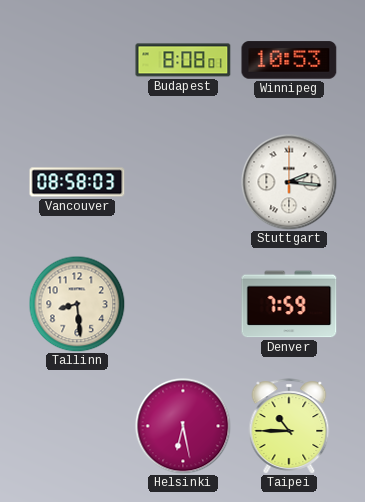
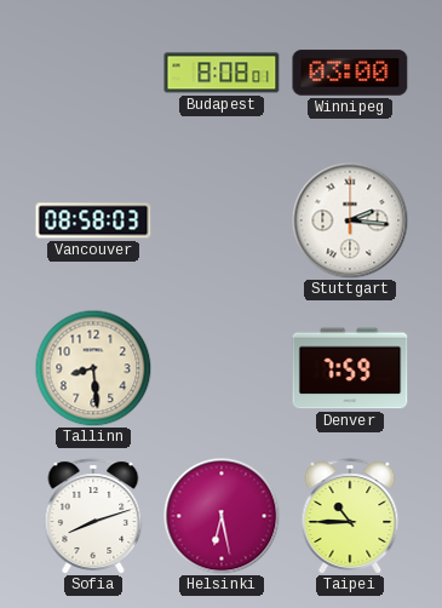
Winnipeg: 10:53 -> 03:00
Sofia: none -> 8:12
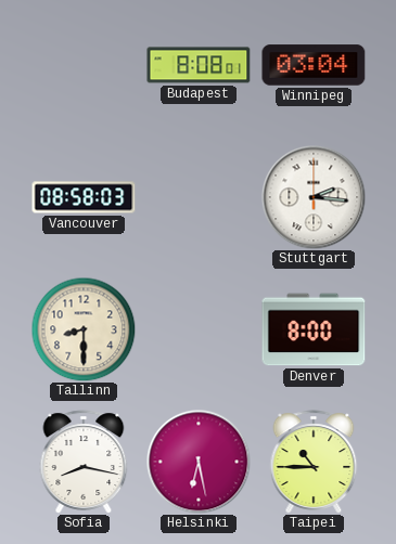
Winnipeg: 03:00 -> 03:04
Tallinn: 8:29 -> 8:30
Denver: 7:59 -> 8:00
Sofia: 8:12 -> 8:17
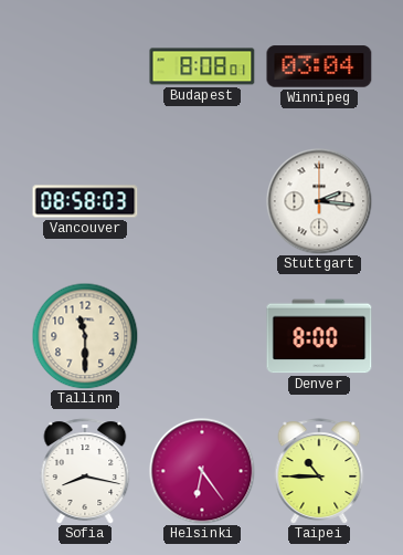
Tallinn: 8:30 -> 11:30
Helsinki: 6:28 -> 6:24
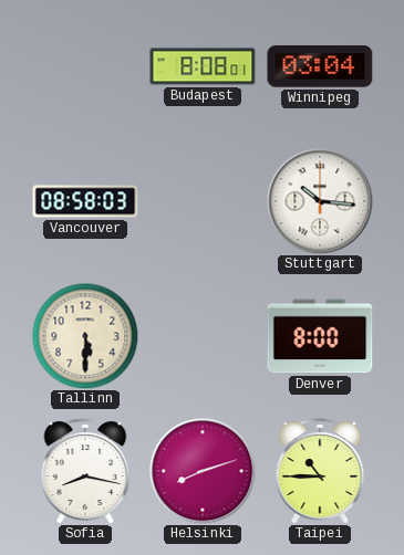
Stuttgart: 2:16 -> 10:16
Tallinn: 11:30 -> 5:30
Helsinki: 6:24 -> 8:12
